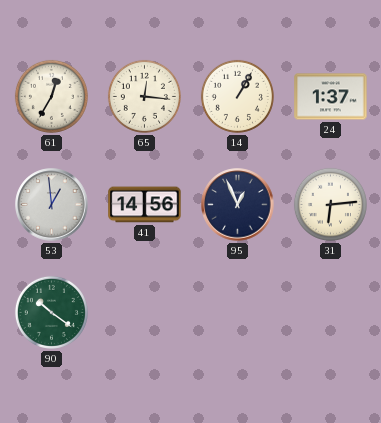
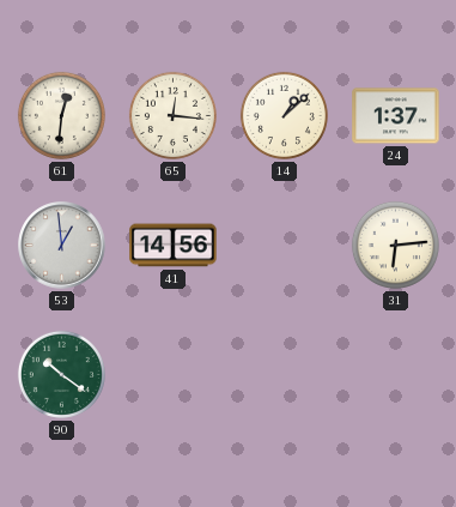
61: 12:35 -> 12:31
14: 1:05 -> 1:08
95: 12:56 -> none
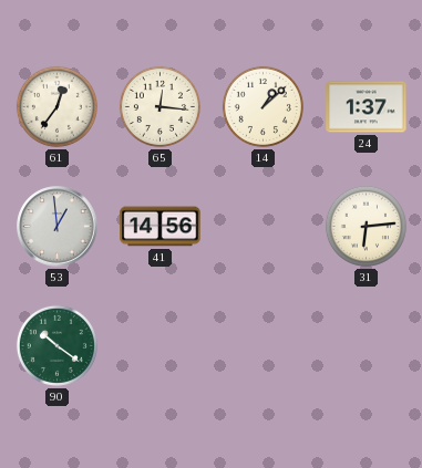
61: 12:31 -> 12:36
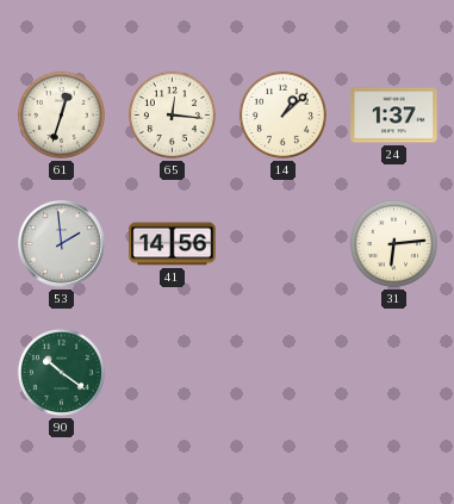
61: 12:36 -> 12:33
53: 12:59 -> 1:59
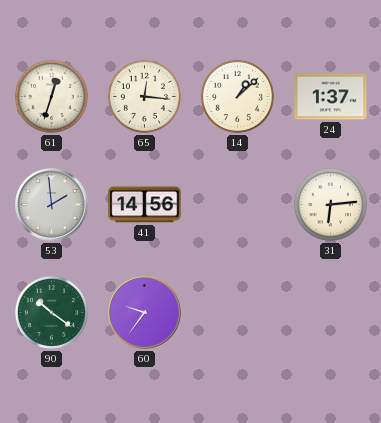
60: none -> 9:36
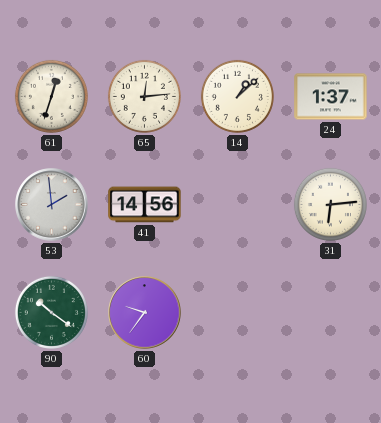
65: 12:16 -> 12:14
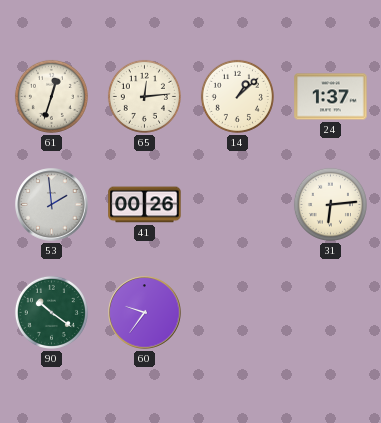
41: 14:56 -> 00:26
